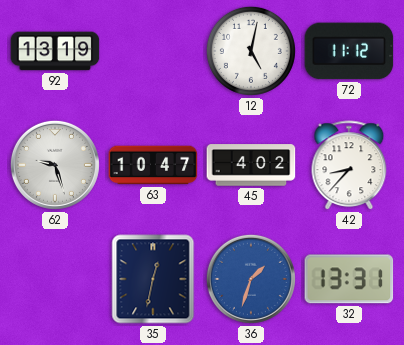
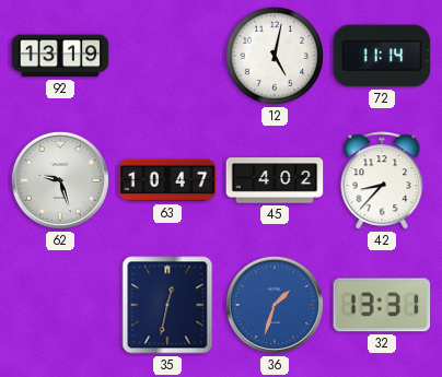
72: 11:12 -> 11:14
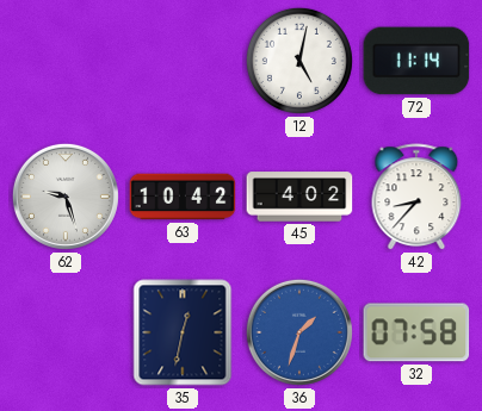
92: 13:19 -> none
63: 10:47 -> 10:42
32: 13:31 -> 07:58
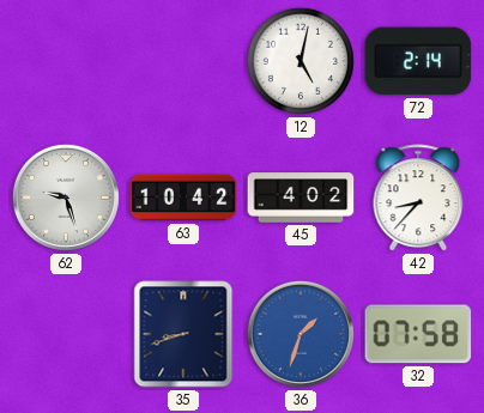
72: 11:14 -> 2:14
35: 12:32 -> 8:42
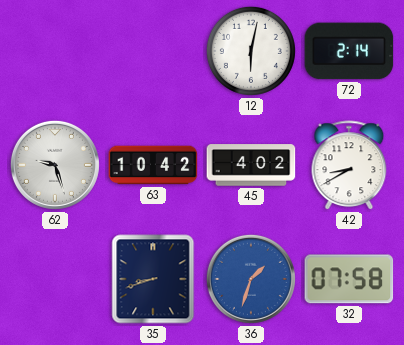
12: 5:02 -> 6:02
42: 8:37 -> 8:40
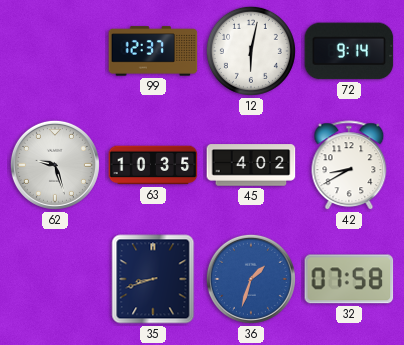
99: none -> 12:37
72: 2:14 -> 9:14
63: 10:42 -> 10:35
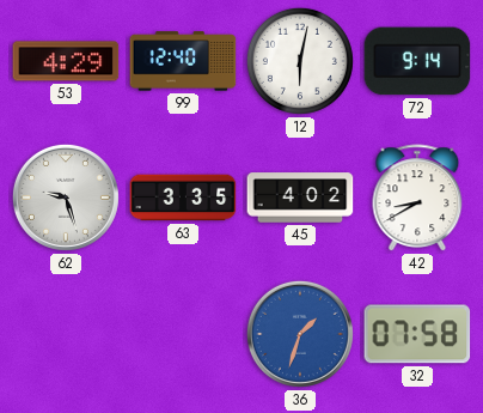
53: none -> 4:29
99: 12:37 -> 12:40
63: 10:35 -> 3:35
35: 8:42 -> none
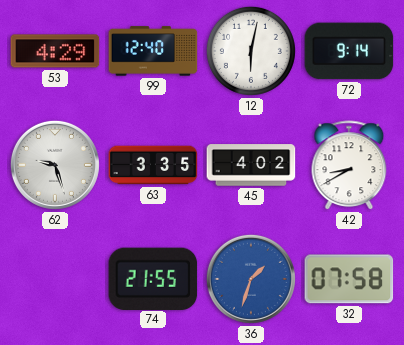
74: none -> 21:55
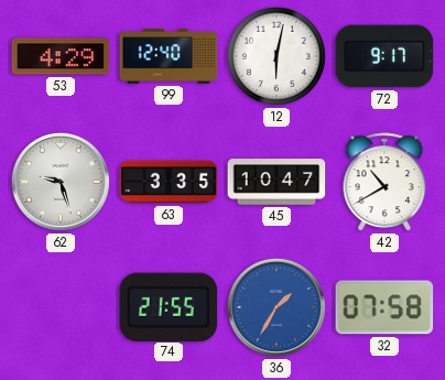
72: 9:14 -> 9:17
45: 4:02 -> 10:47
42: 8:40 -> 10:40
36: 1:33 -> 1:35
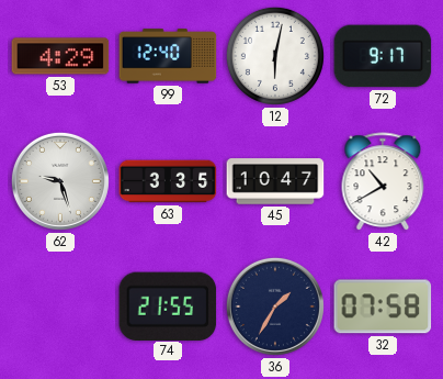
36 dial: blue -> navy
